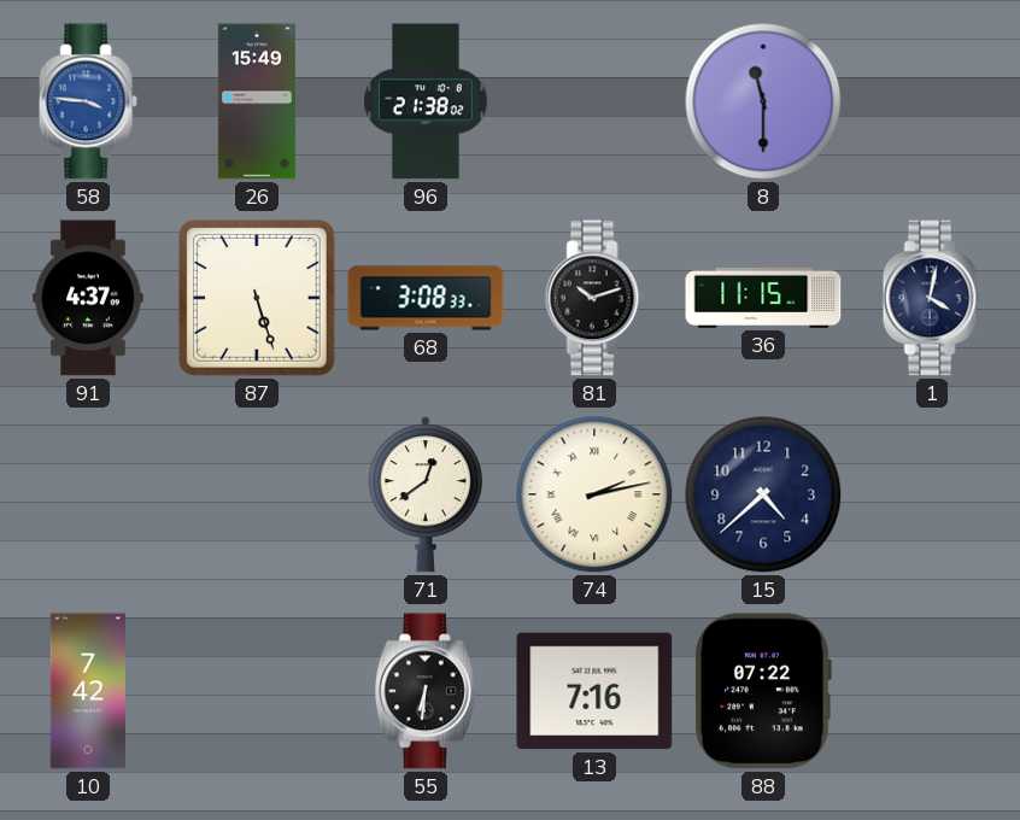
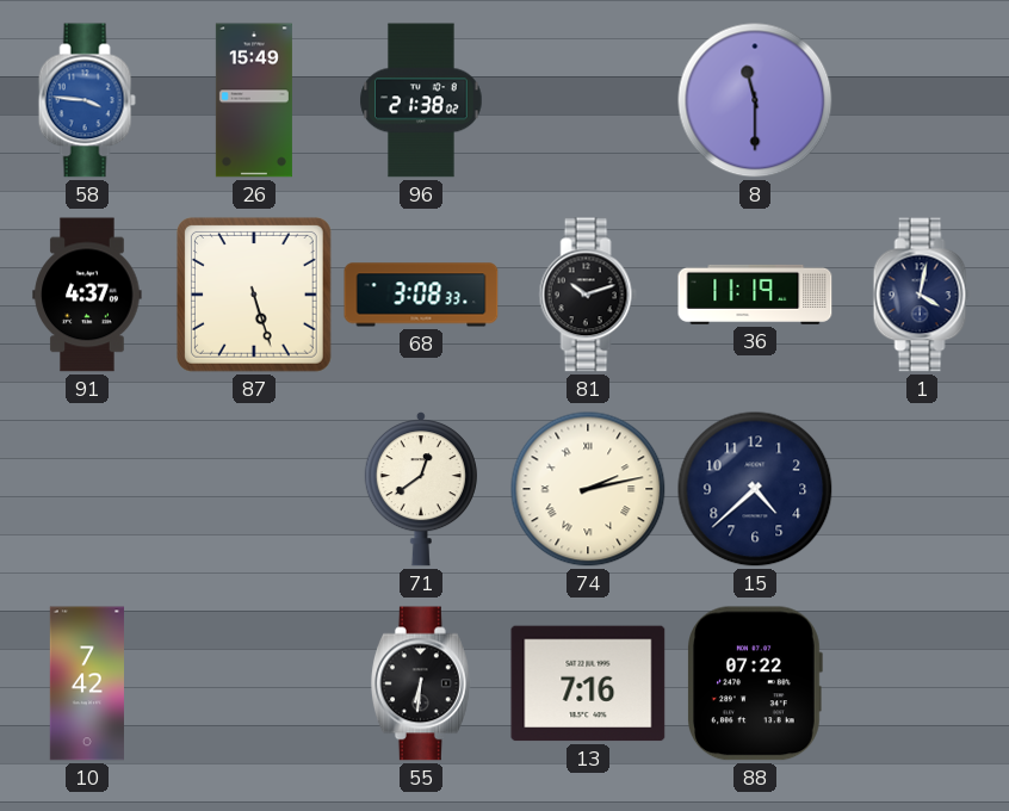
36: 11:15 -> 11:19
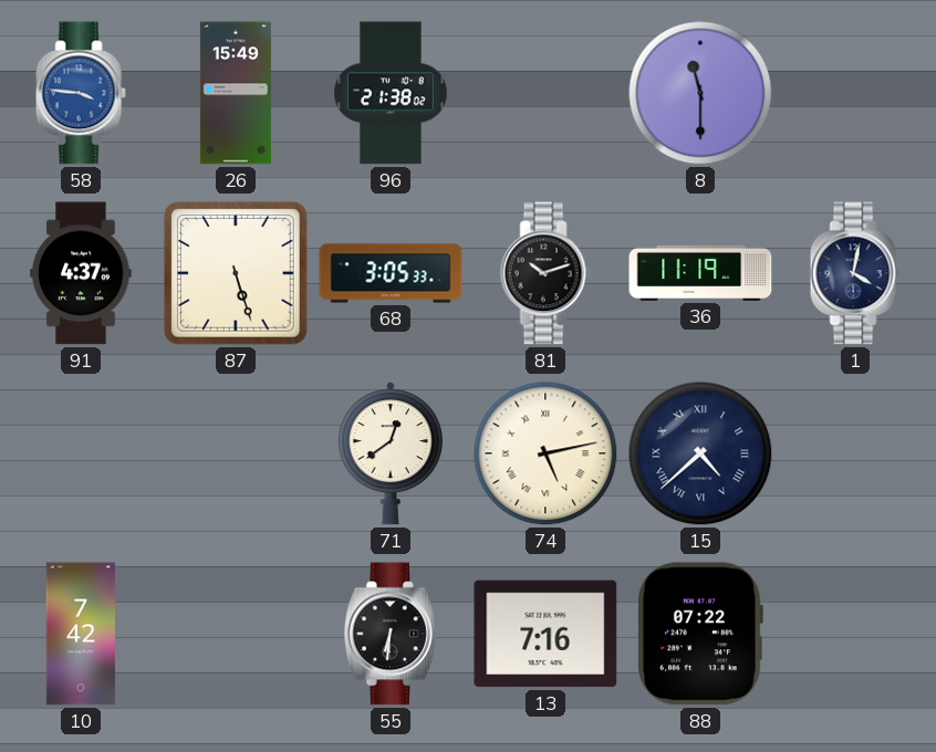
68: 3:08 -> 3:05
74: 2:13 -> 5:13
15 numerals: Arabic -> Roman
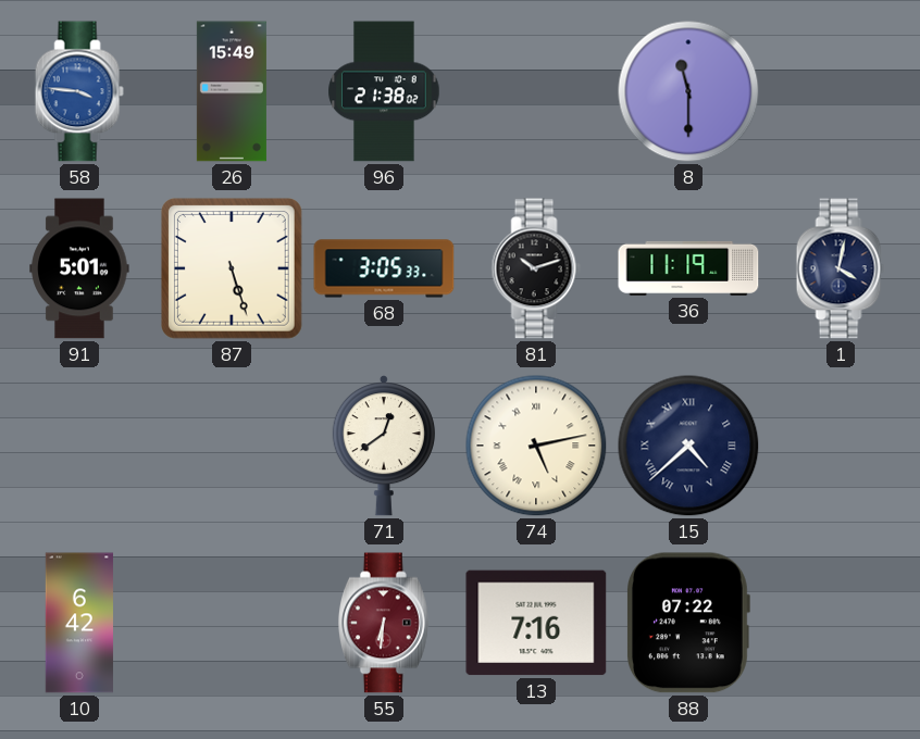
91: 4:37 -> 5:01
10: 7:42 -> 6:42
55 dial: black -> burgundy
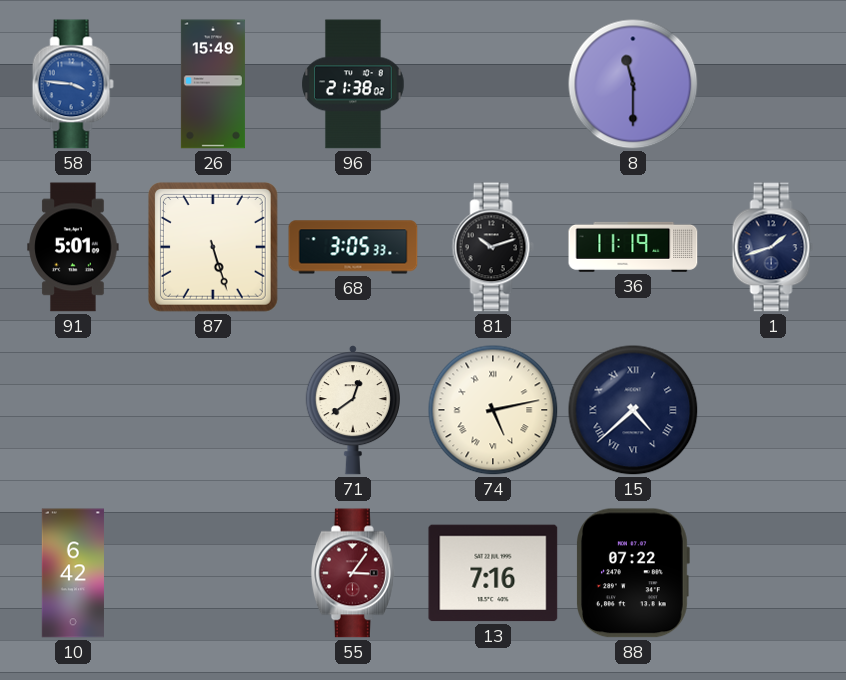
1: 4:02 -> 1:42
55: 6:31 -> 3:06
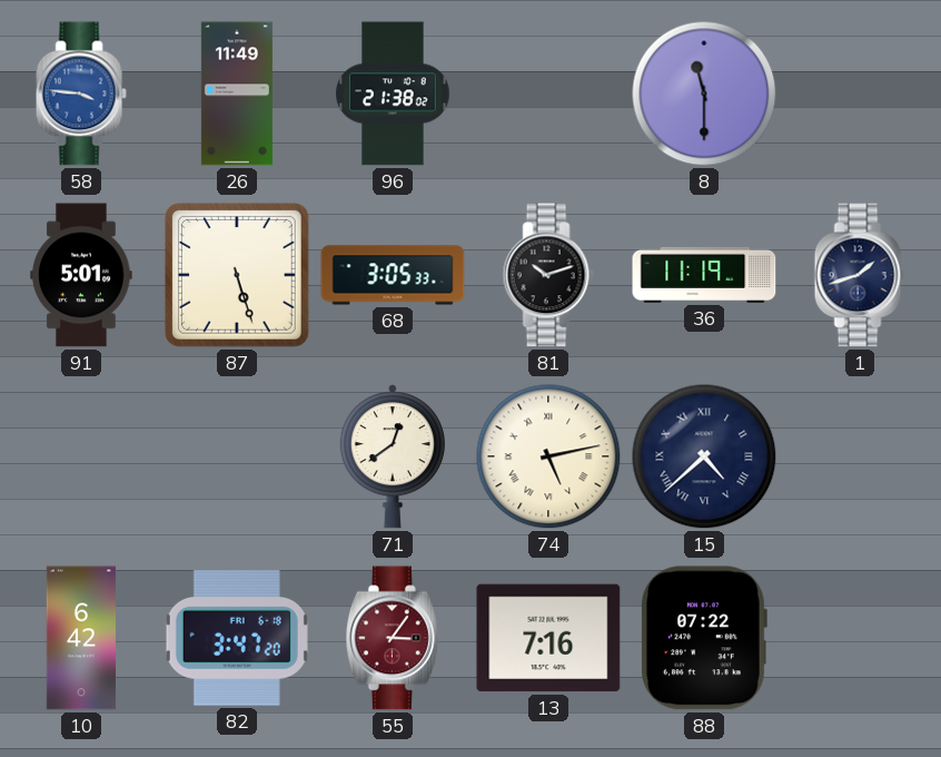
26: 15:49 -> 11:49
82: none -> 3:47
